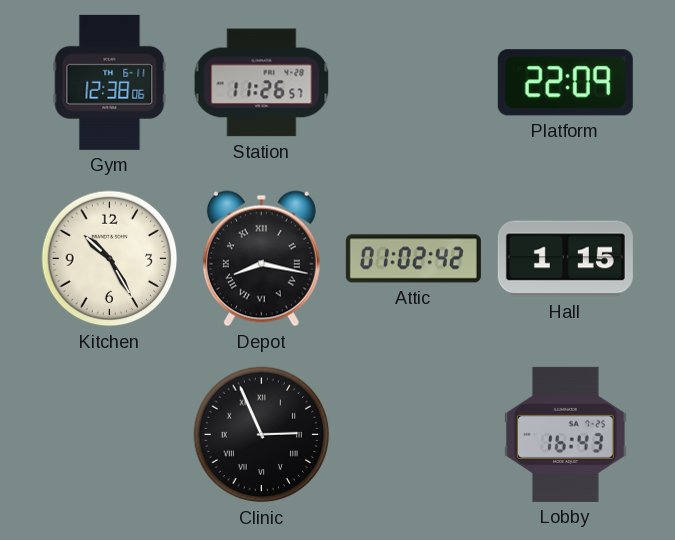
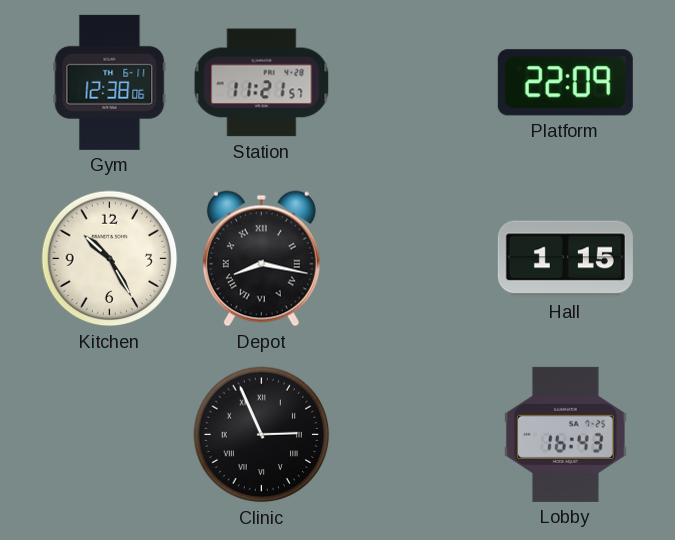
Station: 11:26 -> 11:21
Attic: 01:02 -> none
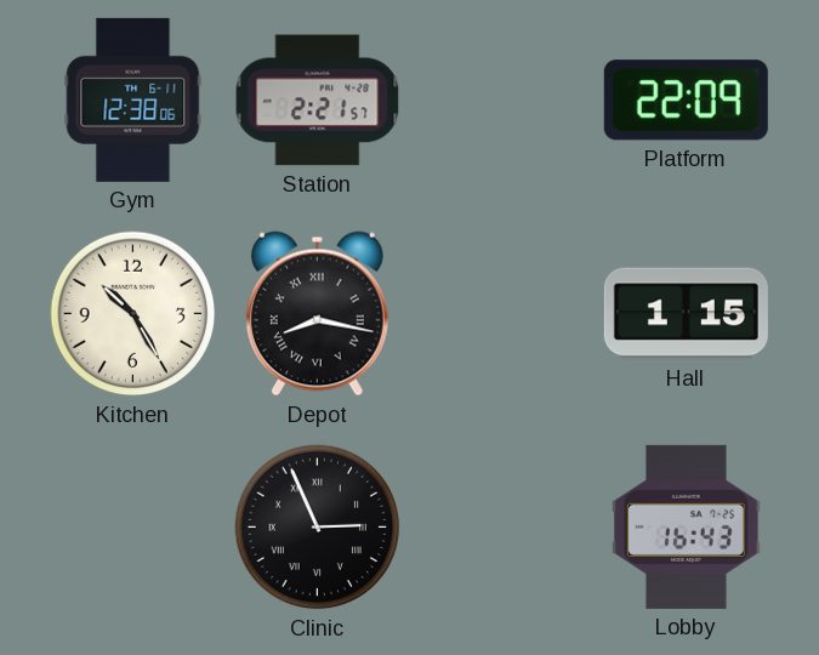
Station: 11:21 -> 2:21
